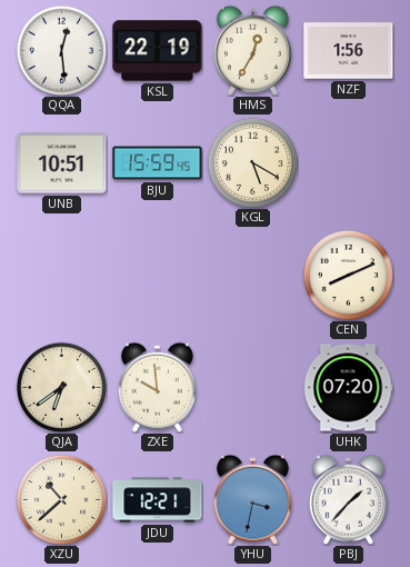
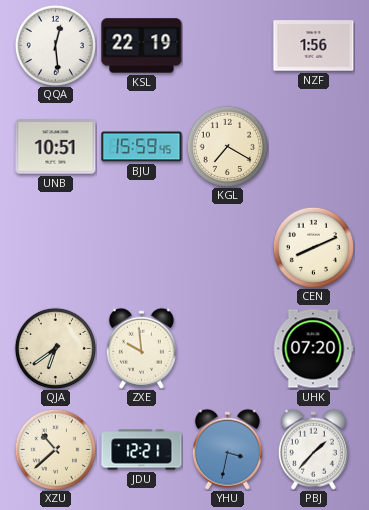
HMS: 12:35 -> none
KGL: 5:20 -> 7:20
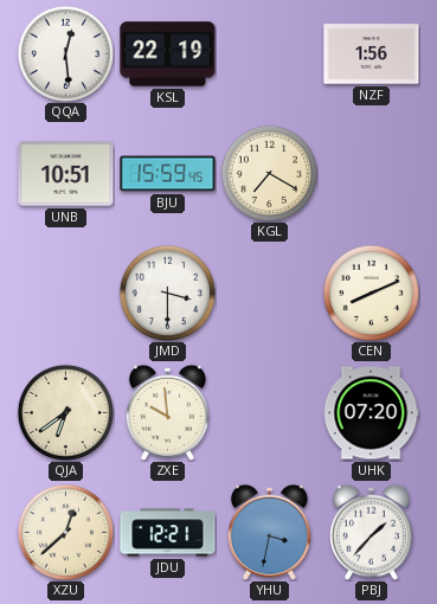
JMD: none -> 3:30
XZU: 10:38 -> 12:38
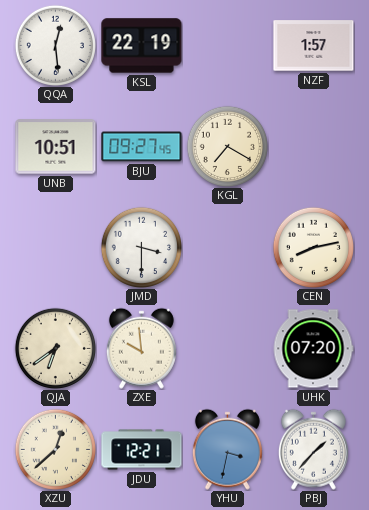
NZF: 1:56 -> 1:57
BJU: 15:59 -> 09:27
CEN: 8:11 -> 8:13
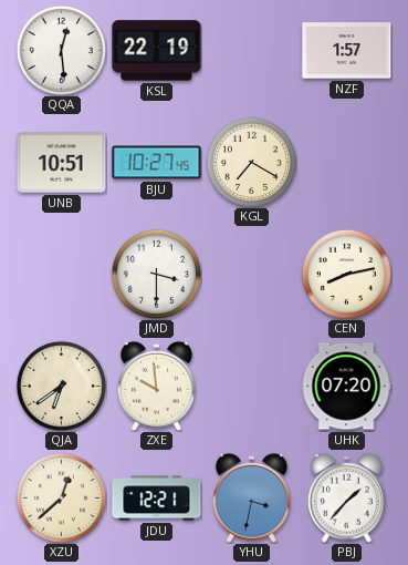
BJU: 09:27 -> 10:27
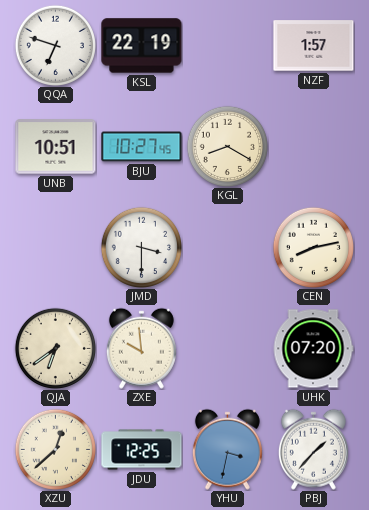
QQA: 12:29 -> 6:48
KGL: 7:20 -> 8:20
JDU: 12:21 -> 12:25
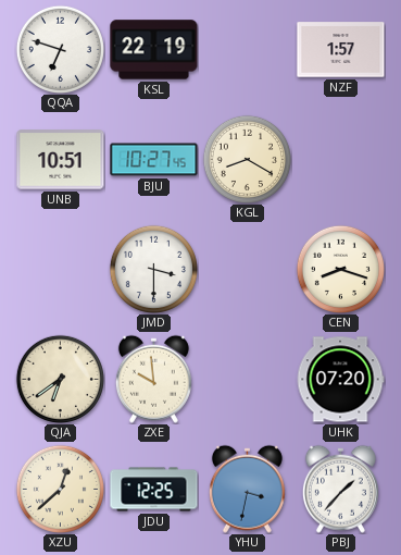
CEN: 8:13 -> 8:18
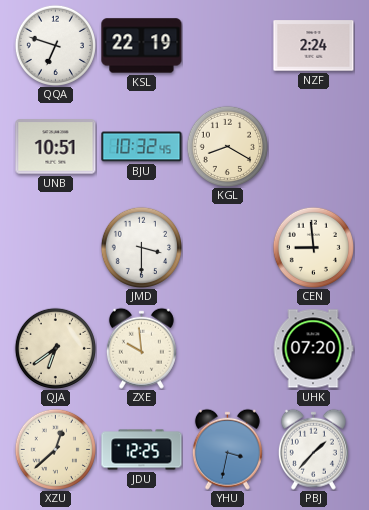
NZF: 1:57 -> 2:24
BJU: 10:27 -> 10:32
CEN: 8:18 -> 8:59
